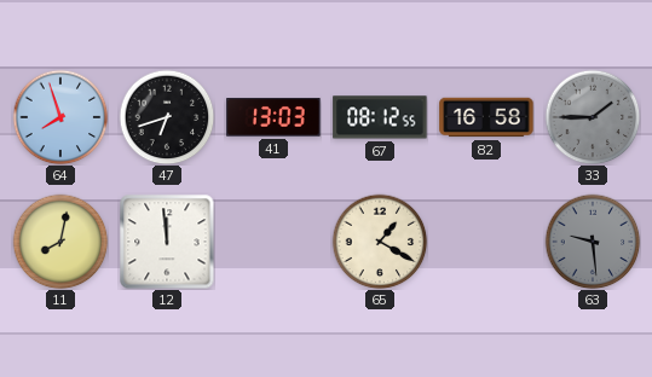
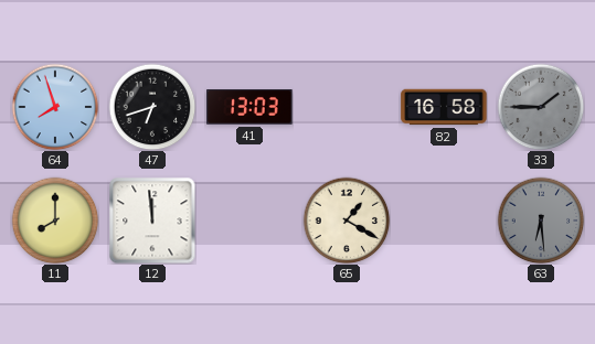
67: 08:12 -> none
11: 8:02 -> 8:00
63: 9:29 -> 6:29
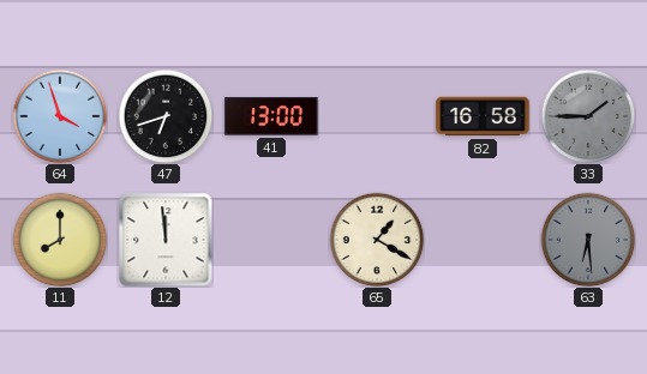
64: 7:57 -> 3:57
41: 13:03 -> 13:00
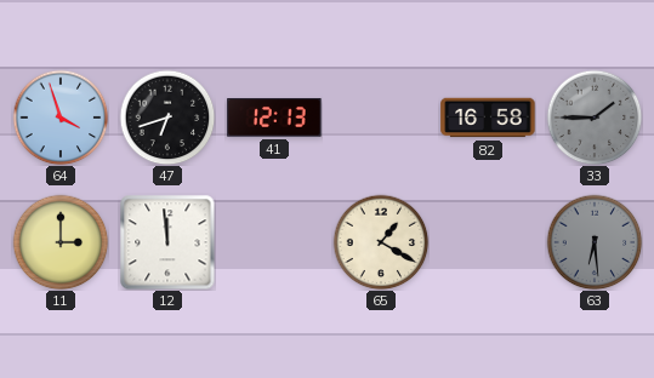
41: 13:00 -> 12:13
11: 8:00 -> 3:00
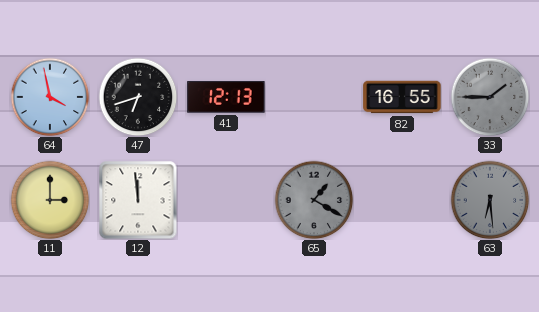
64: 3:57 -> 3:58
82: 16:58 -> 16:55
65 dial: cream -> grey
